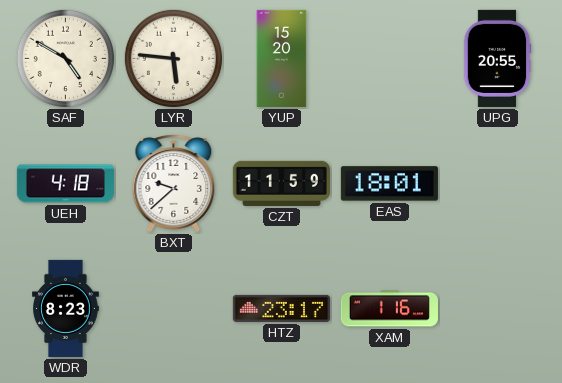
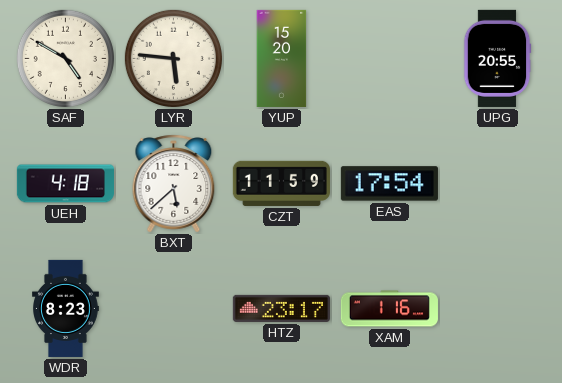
BXT: 9:38 -> 5:38
EAS: 18:01 -> 17:54
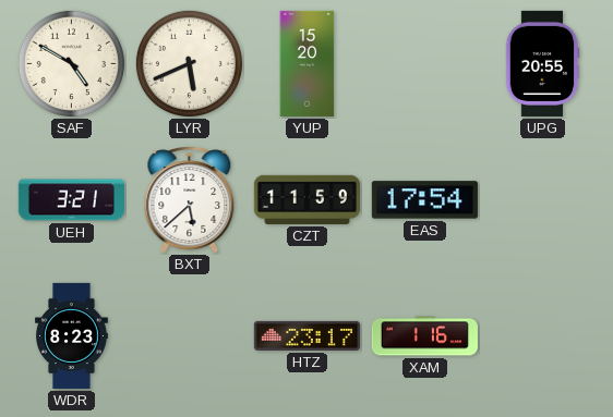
LYR: 5:46 -> 5:41
UEH: 4:18 -> 3:21
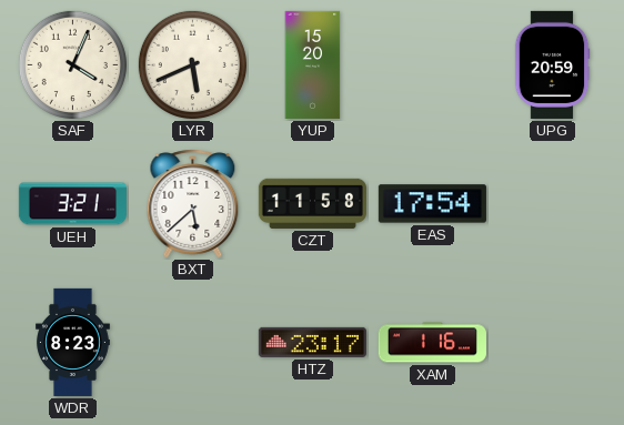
SAF: 4:50 -> 4:04
UPG: 20:55 -> 20:59
CZT: 11:59 -> 11:58
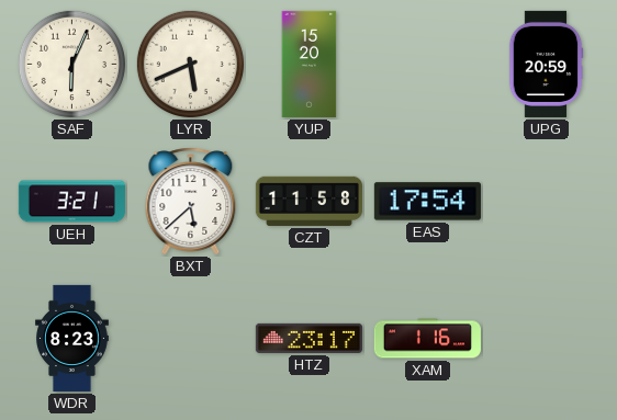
SAF: 4:04 -> 6:04
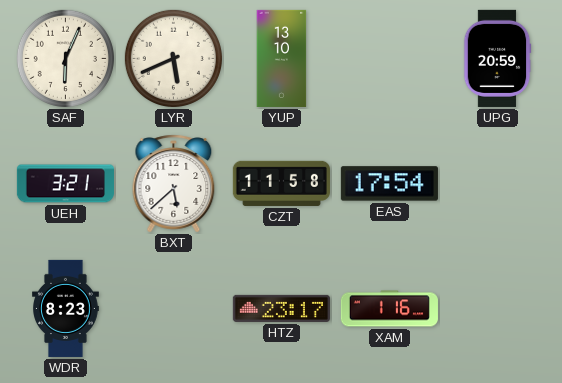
YUP: 15:20 -> 13:10
